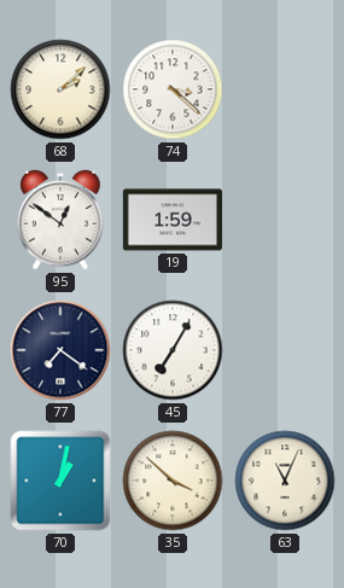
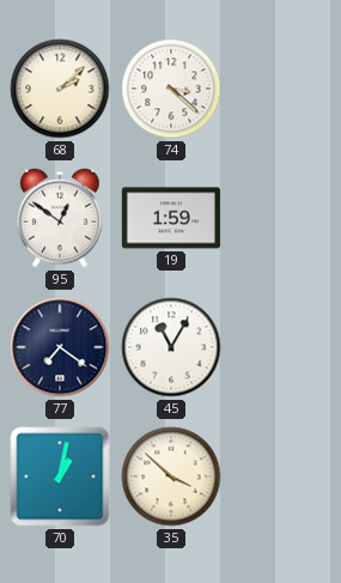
45: 7:05 -> 11:05
63: 11:04 -> none
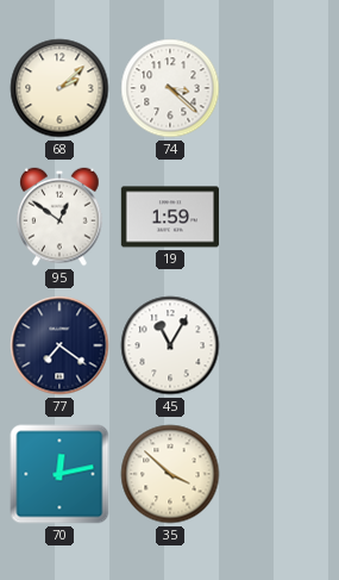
70: 1:02 -> 12:13
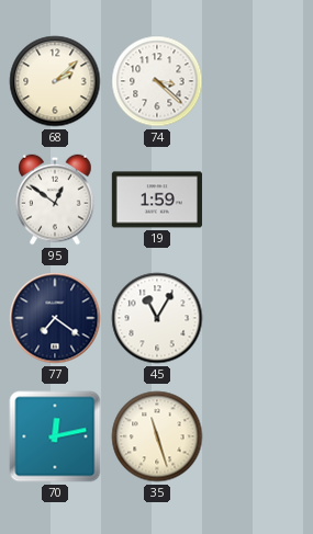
35: 3:52 -> 11:27
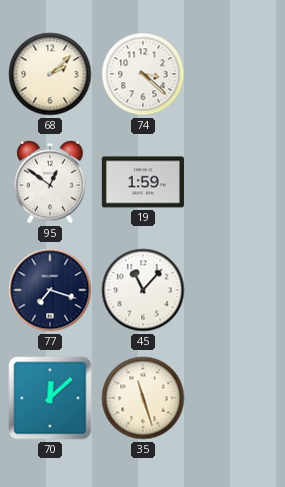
77: 7:21 -> 7:18
45: 11:05 -> 11:07
70: 12:13 -> 12:08
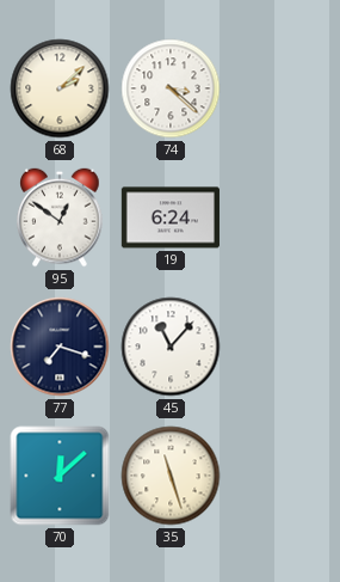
19: 1:59 -> 6:24
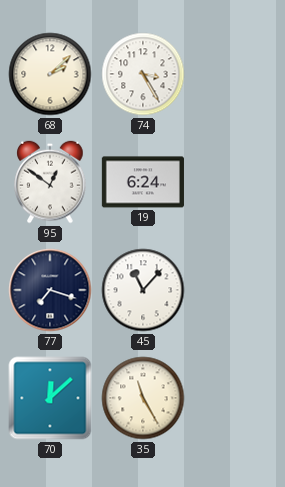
74: 3:22 -> 3:25
35: 11:27 -> 11:25
